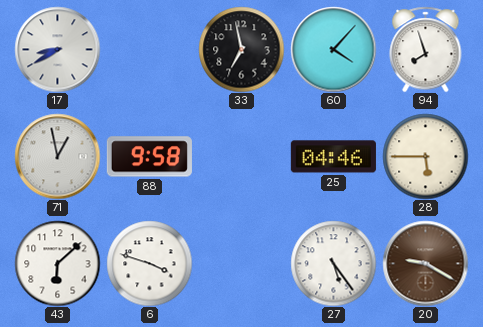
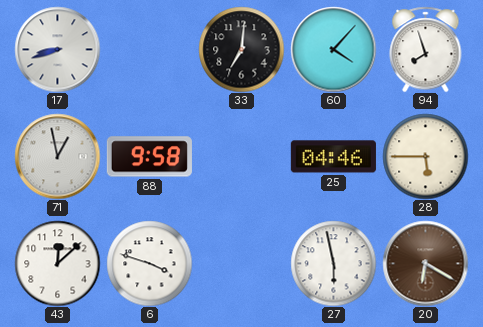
17: 8:40 -> 8:42
33: 6:58 -> 7:01
43: 6:08 -> 12:08
27: 5:24 -> 5:58
20: 9:20 -> 6:20
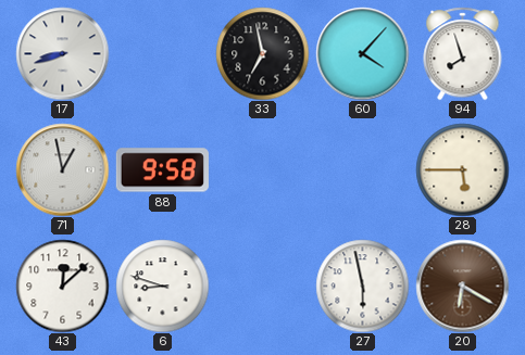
33: 7:01 -> 6:58
25: 04:46 -> none
6: 3:48 -> 8:48
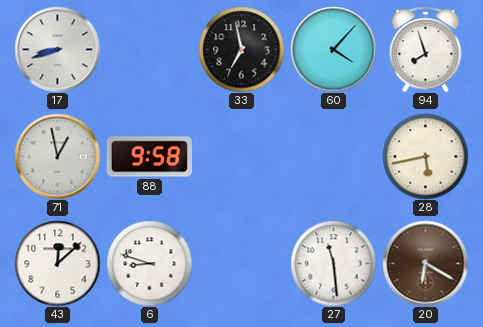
28: 5:45 -> 5:43
27: 5:58 -> 11:29
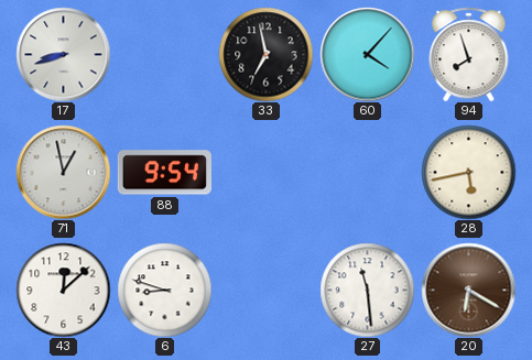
88: 9:58 -> 9:54
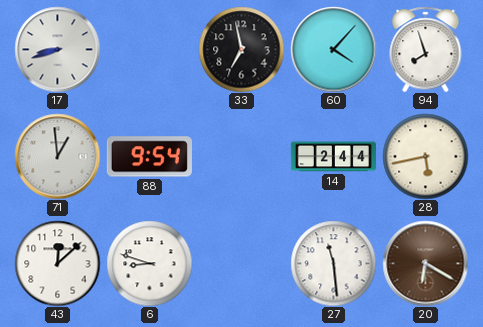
71: 12:58 -> 12:59
14: none -> 2:44
